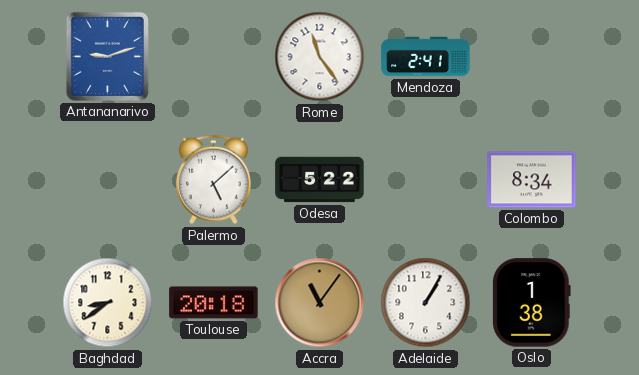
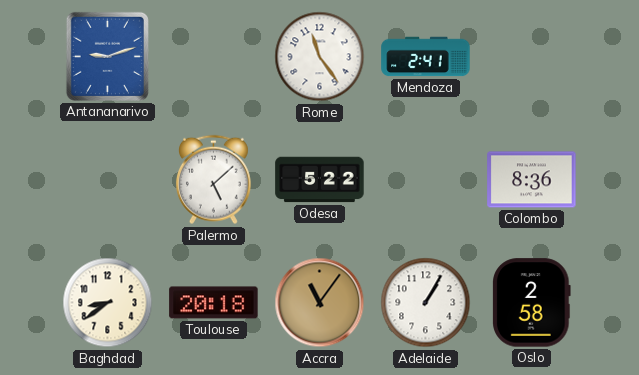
Colombo: 8:34 -> 8:36
Oslo: 1:38 -> 2:58
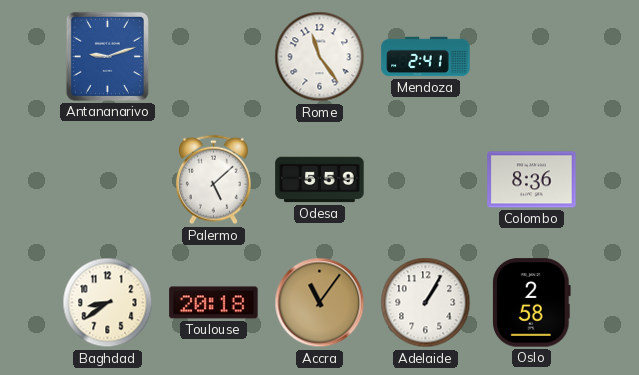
Odesa: 5:22 -> 5:59
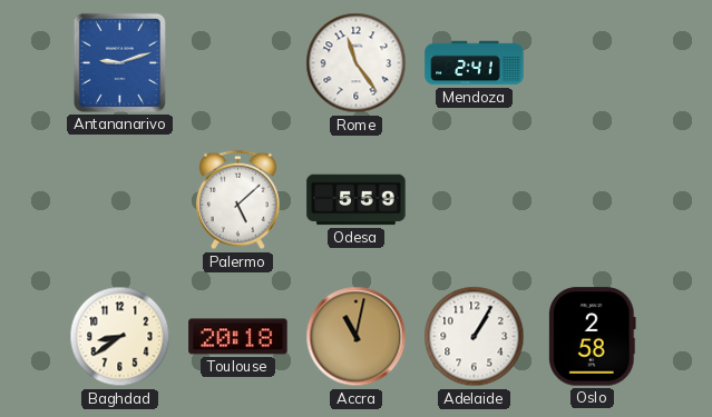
Colombo: 8:36 -> none
Accra: 11:06 -> 11:02
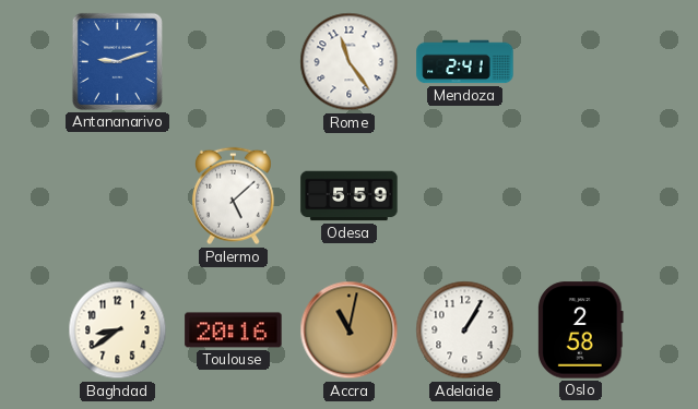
Toulouse: 20:18 -> 20:16
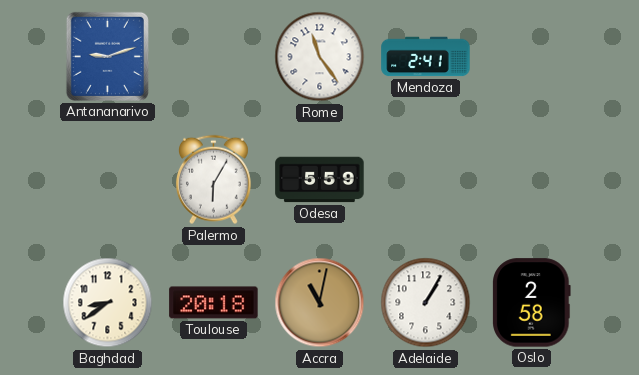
Palermo: 5:08 -> 6:05
Toulouse: 20:16 -> 20:18
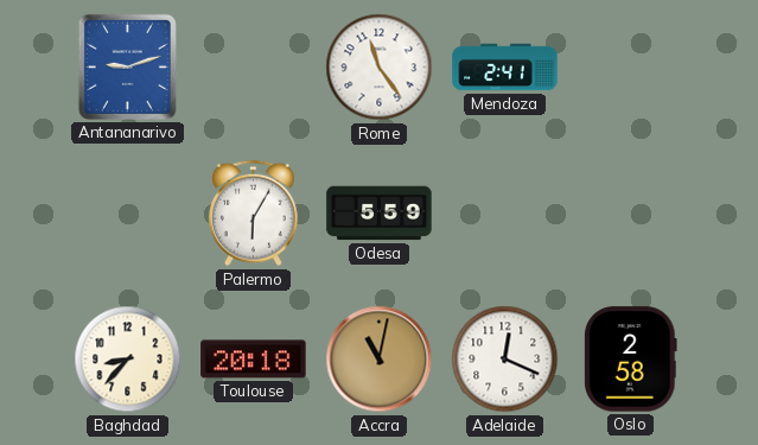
Baghdad: 8:39 -> 8:37
Adelaide: 1:05 -> 12:19
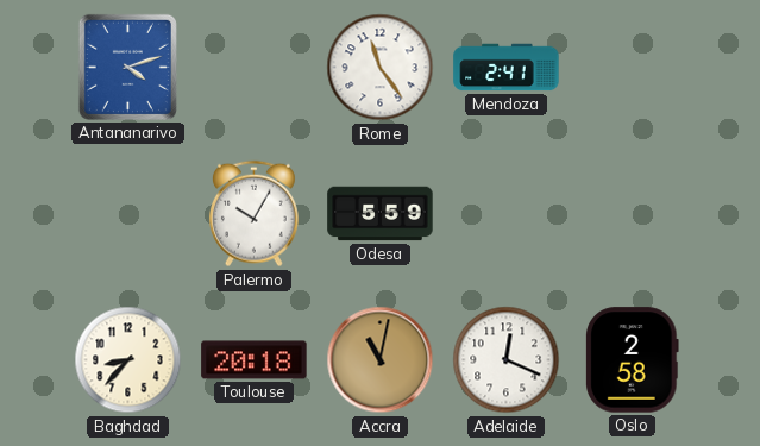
Antananarivo: 9:12 -> 4:12
Palermo: 6:05 -> 10:05
